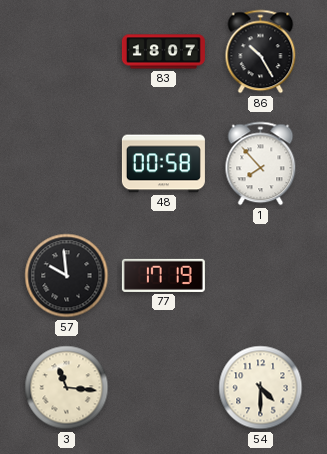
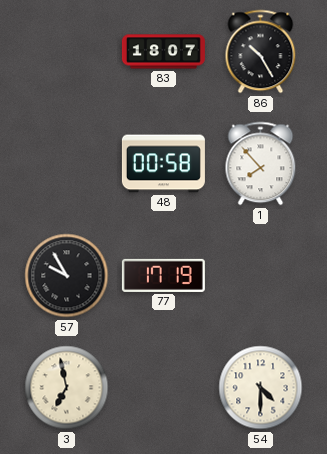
57: 9:59 -> 9:55
3: 11:16 -> 6:58
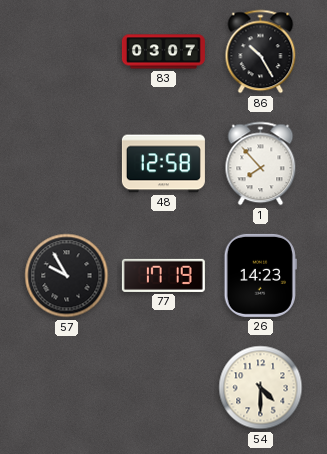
83: 18:07 -> 03:07
48: 00:58 -> 12:58
26: none -> 14:23
3: 6:58 -> none
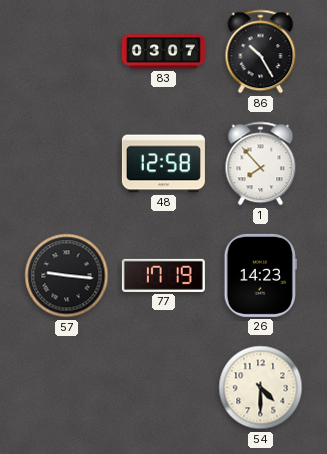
57: 9:55 -> 9:16
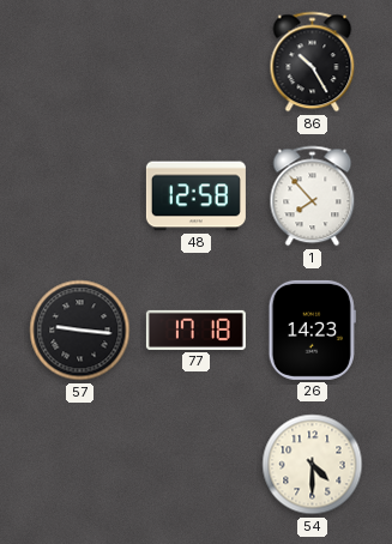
83: 03:07 -> none
77: 17:19 -> 17:18
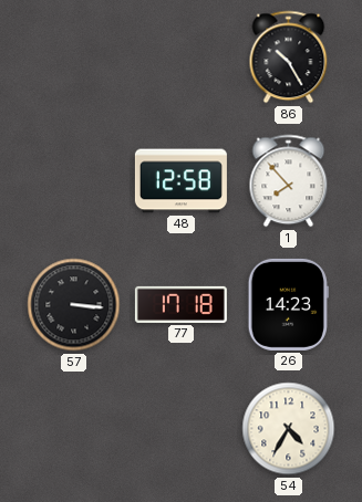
57: 9:16 -> 3:16
54: 4:30 -> 4:35
